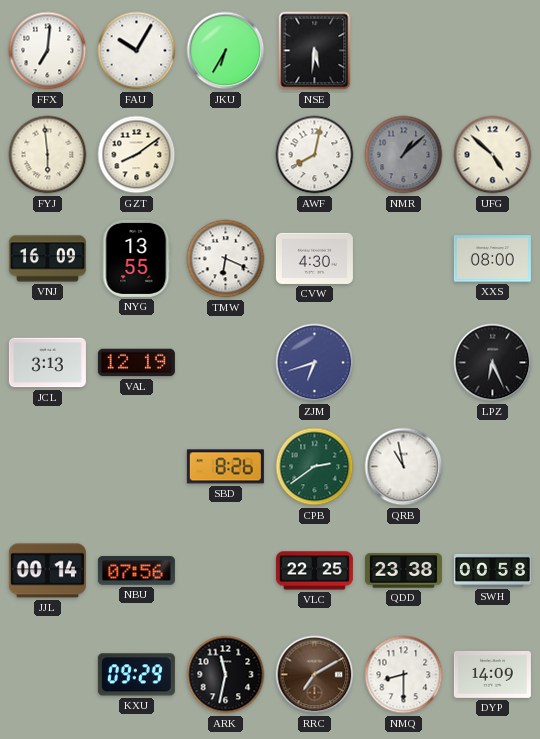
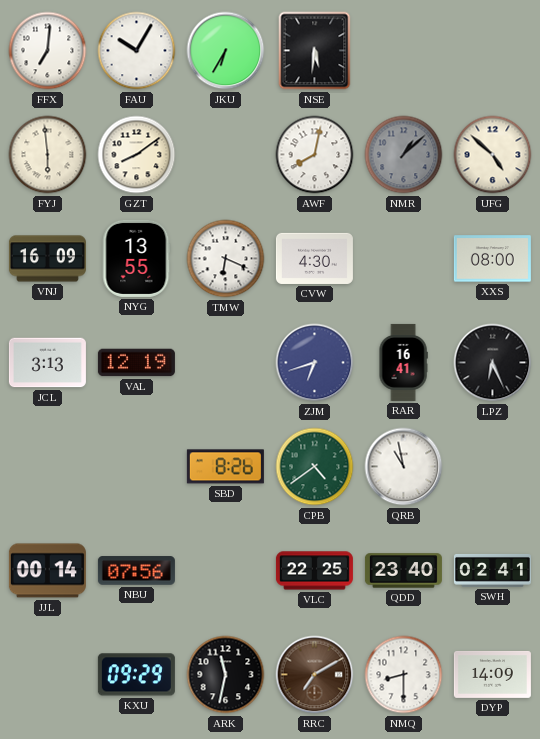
RAR: none -> 16:41
CPB: 2:39 -> 4:39
QDD: 23:38 -> 23:40
SWH: 00:58 -> 02:41
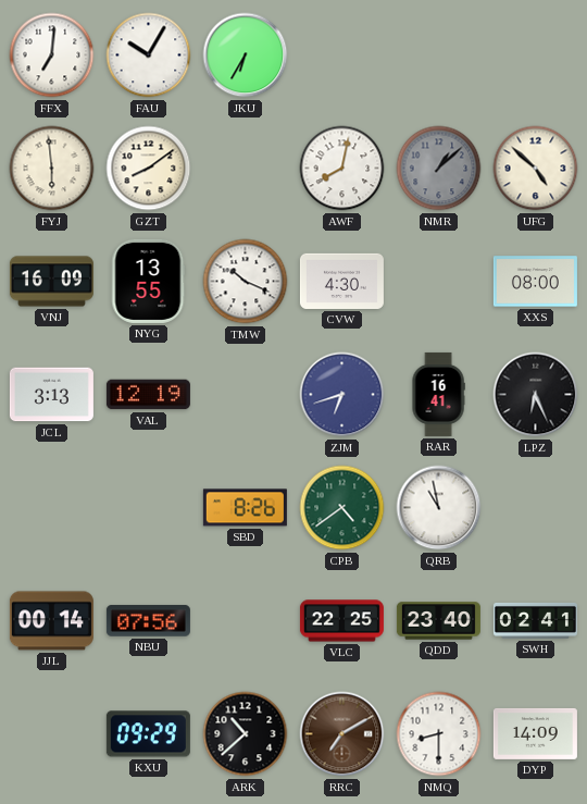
NSE: 5:31 -> none
TMW: 6:19 -> 10:19
ARK: 11:32 -> 10:38
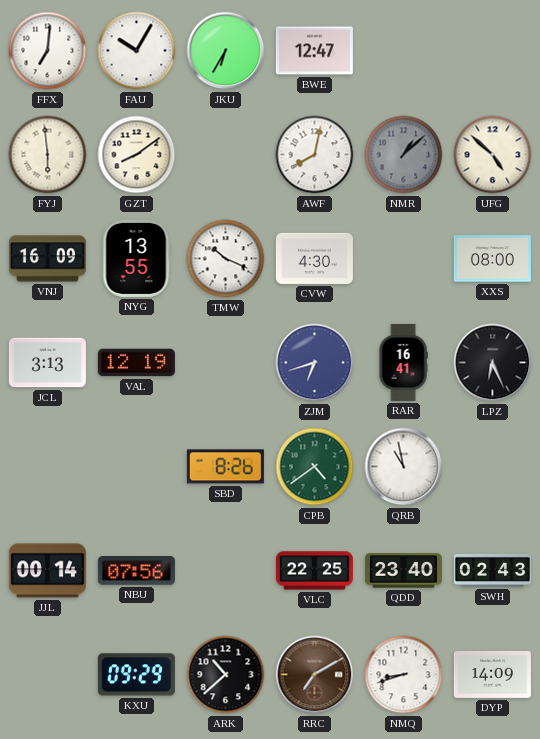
BWE: none -> 12:47
SWH: 02:41 -> 02:43
NMQ: 8:30 -> 8:42
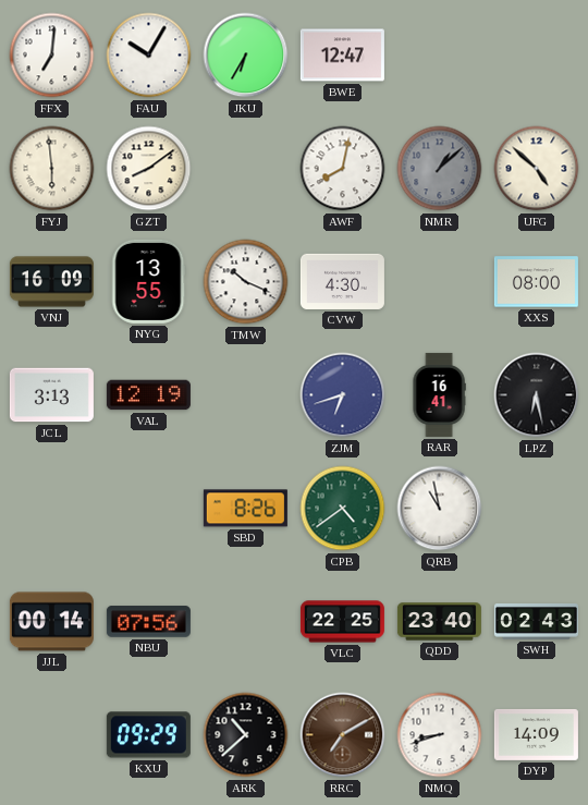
LPZ: 6:26 -> 6:28
